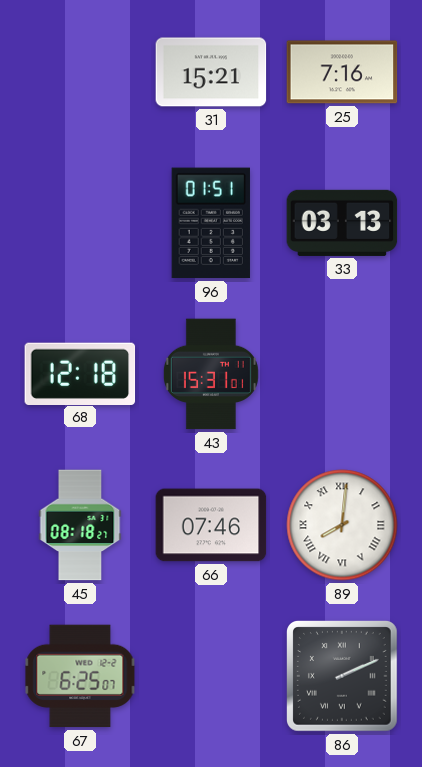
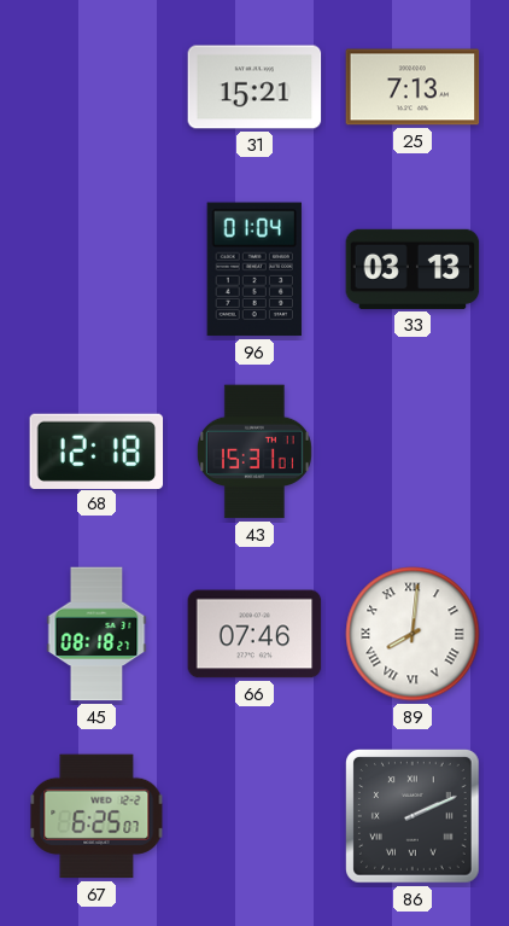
25: 7:16 -> 7:13
96: 01:51 -> 01:04
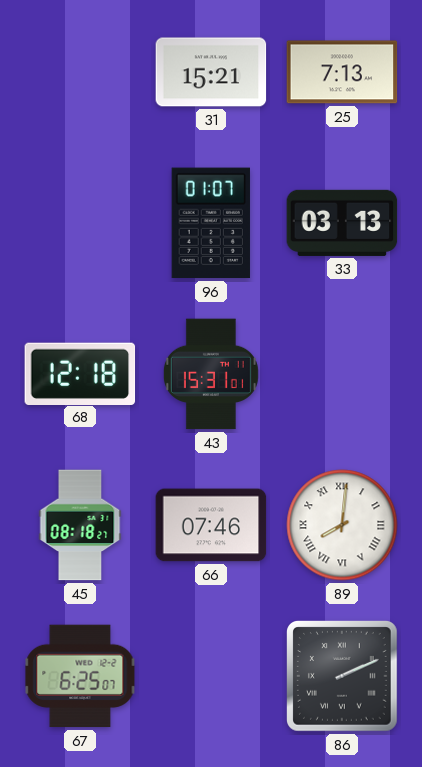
96: 01:04 -> 01:07
